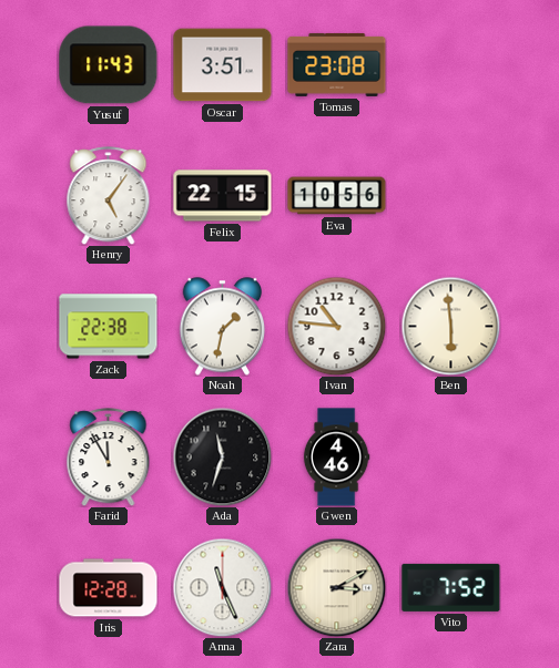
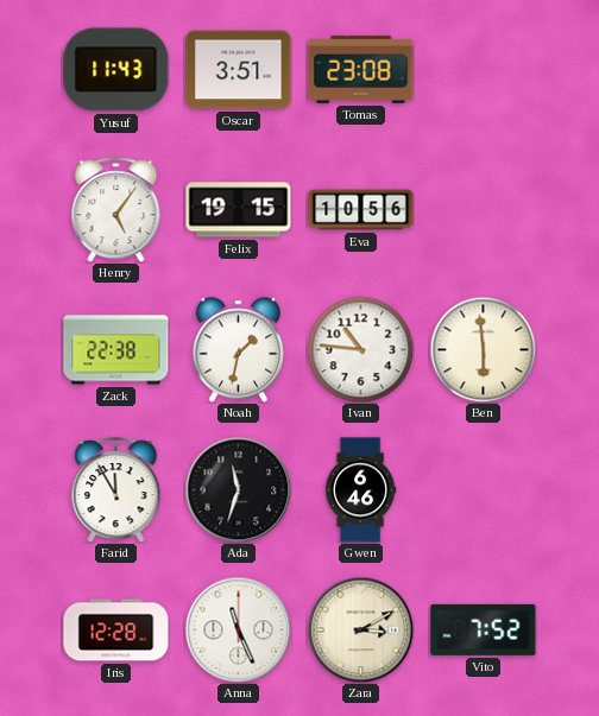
Felix: 22:15 -> 19:15
Gwen: 4:46 -> 6:46
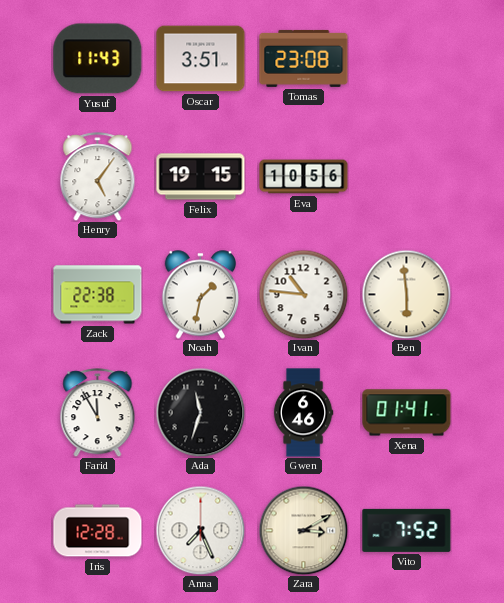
Xena: none -> 01:41
Anna: 11:26 -> 7:26
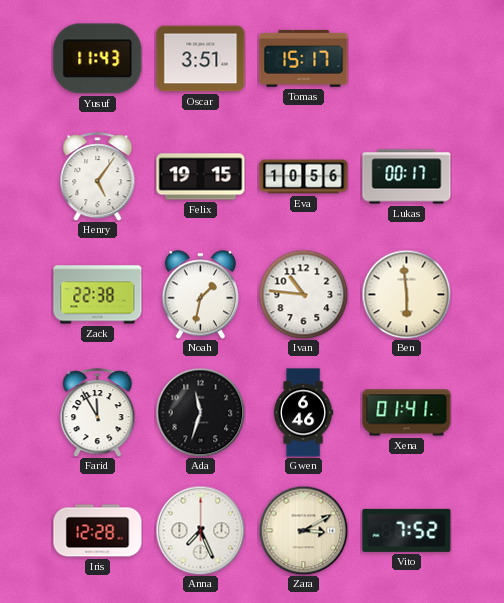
Tomas: 23:08 -> 15:17
Lukas: none -> 00:17
